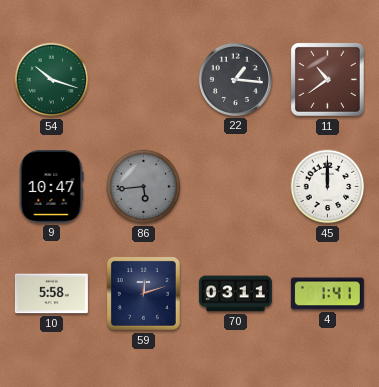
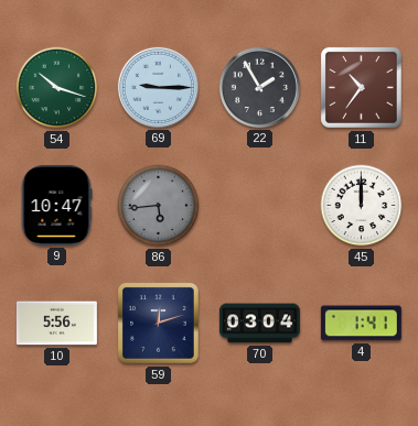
69: none -> 9:15
22: 1:16 -> 1:55
11: 10:39 -> 10:36
10: 5:58 -> 5:56
70: 03:11 -> 03:04
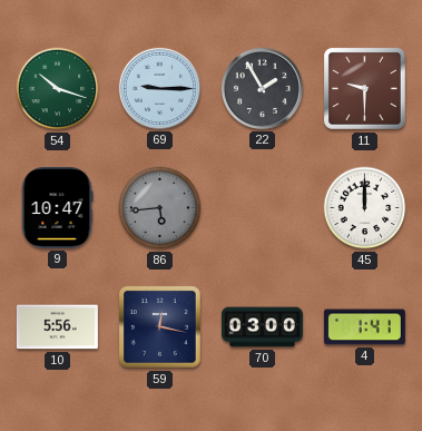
11: 10:36 -> 9:30
59: 12:12 -> 12:17
70: 03:04 -> 03:00
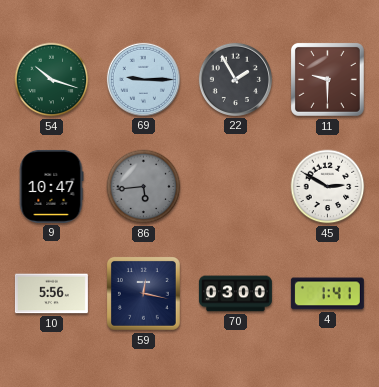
45: 12:00 -> 2:50
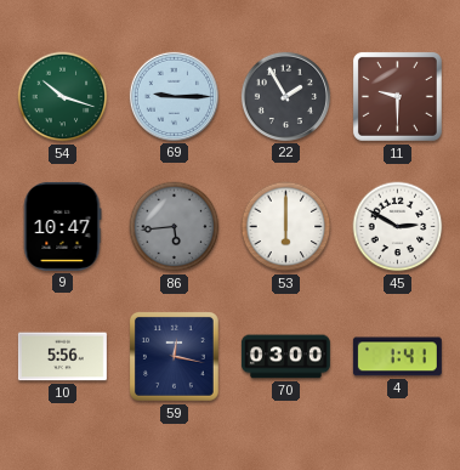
53: none -> 6:00
